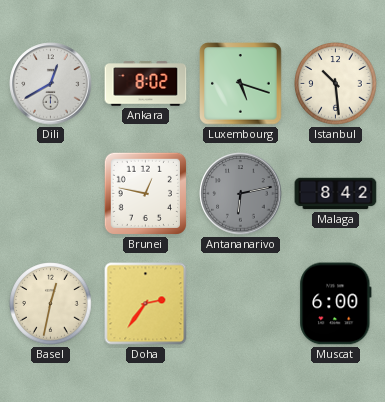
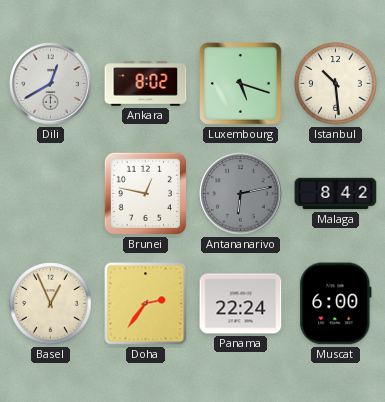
Basel: 12:32 -> 12:56
Panama: none -> 22:24
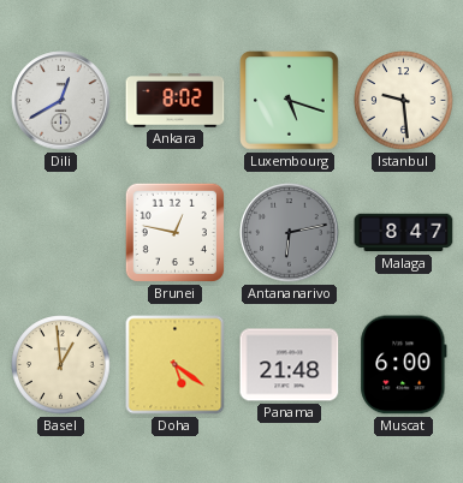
Istanbul: 10:29 -> 9:29
Malaga: 8:42 -> 8:47
Basel: 12:56 -> 12:59
Doha: 2:36 -> 5:21
Panama: 22:24 -> 21:48
